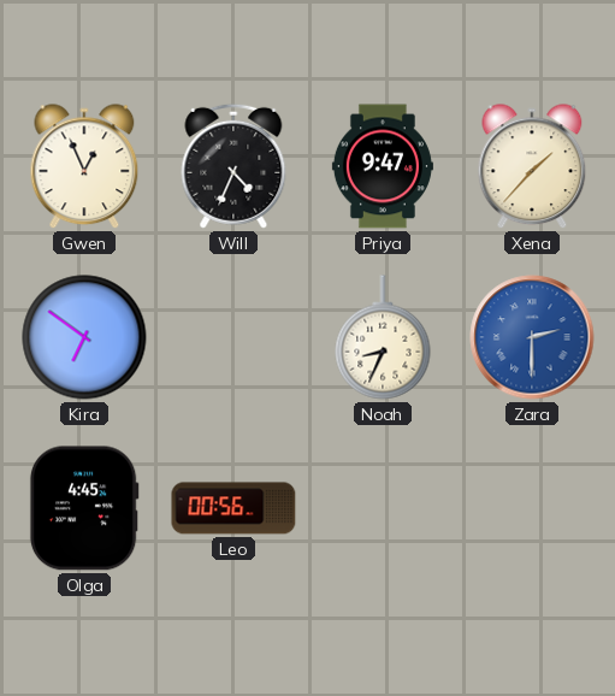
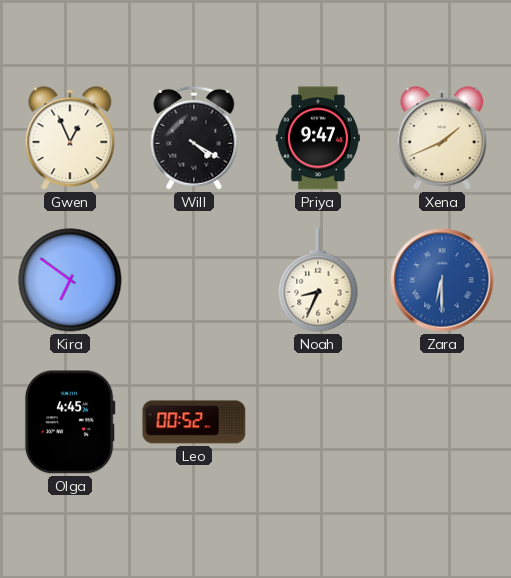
Will: 4:34 -> 4:20
Xena: 1:37 -> 1:41
Zara: 2:30 -> 6:30
Leo: 00:56 -> 00:52
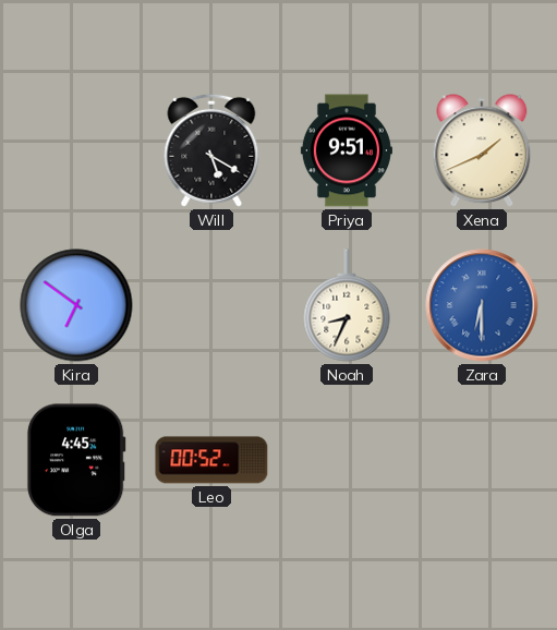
Gwen: 12:56 -> none
Will: 4:20 -> 5:20
Priya: 9:47 -> 9:51
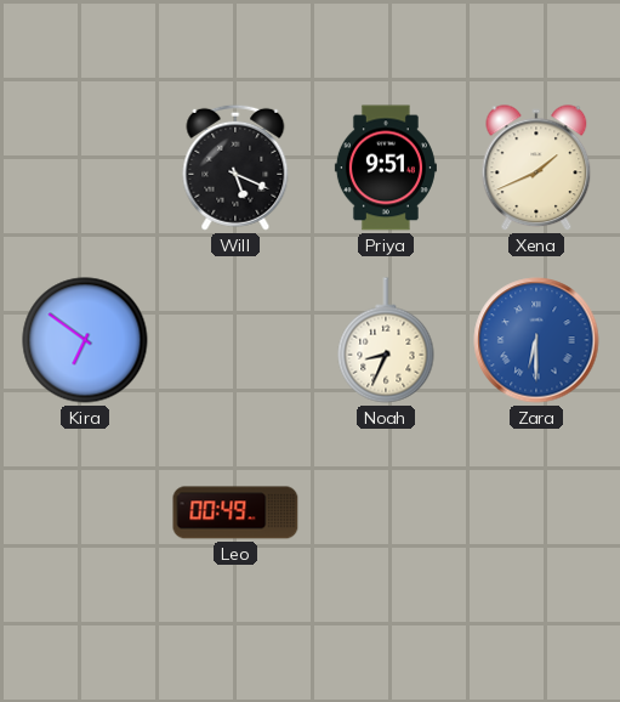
Will: 5:20 -> 5:19
Olga: 4:45 -> none
Leo: 00:52 -> 00:49
